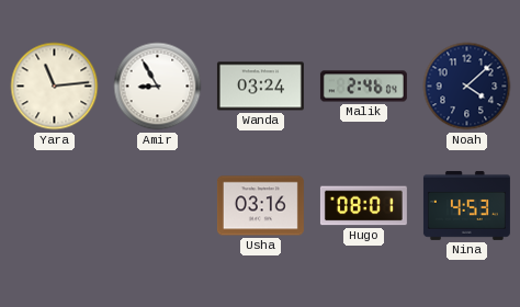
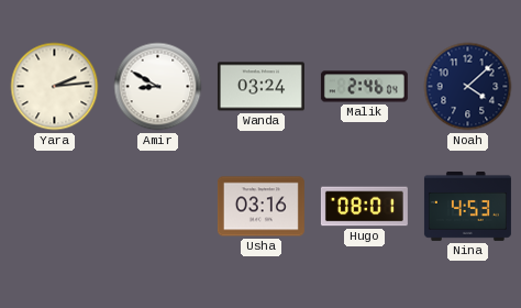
Yara: 11:14 -> 2:14
Amir: 8:55 -> 8:50
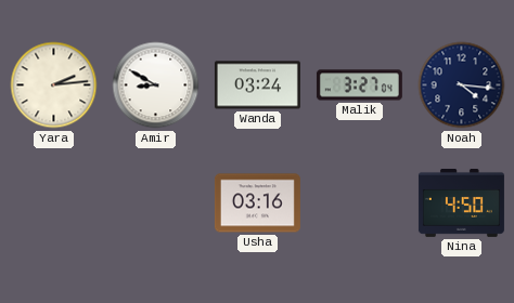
Malik: 2:46 -> 3:27
Noah: 4:08 -> 4:16
Hugo: 08:01 -> none
Nina: 4:53 -> 4:50
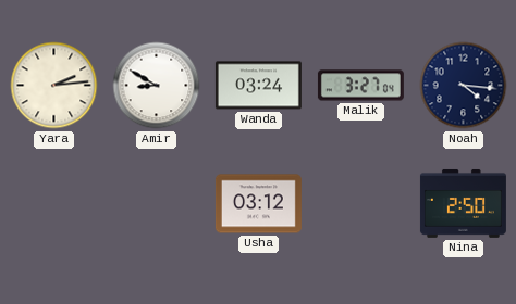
Usha: 03:16 -> 03:12
Nina: 4:50 -> 2:50
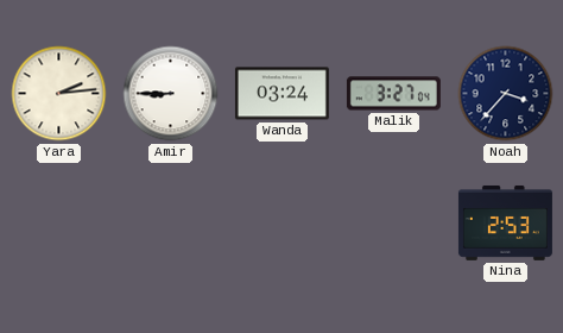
Amir: 8:50 -> 8:45
Noah: 4:16 -> 3:37
Usha: 03:12 -> none
Nina: 2:50 -> 2:53
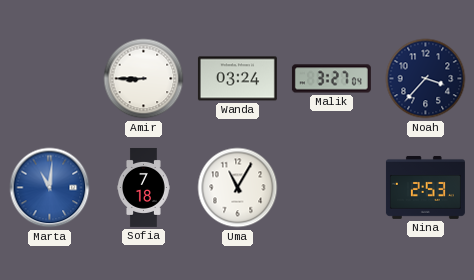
Yara: 2:14 -> none
Marta: none -> 11:01
Sofia: none -> 7:18
Uma: none -> 11:05
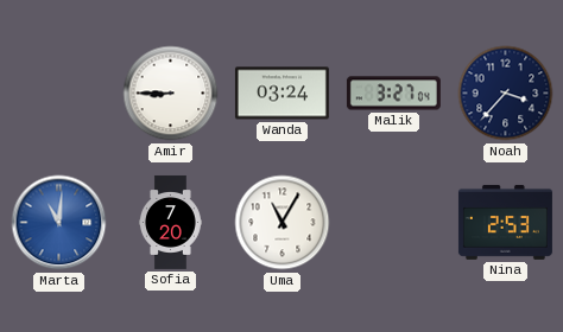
Sofia: 7:18 -> 7:20
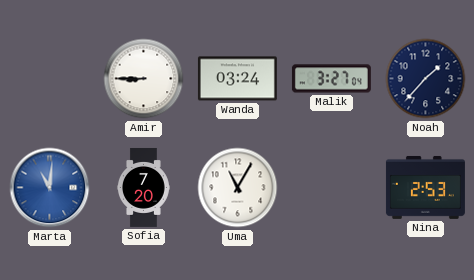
Noah: 3:37 -> 1:37
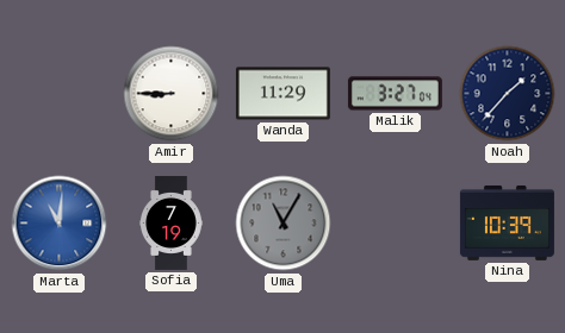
Wanda: 03:24 -> 11:29
Sofia: 7:20 -> 7:19
Uma dial: white -> grey
Nina: 2:53 -> 10:39
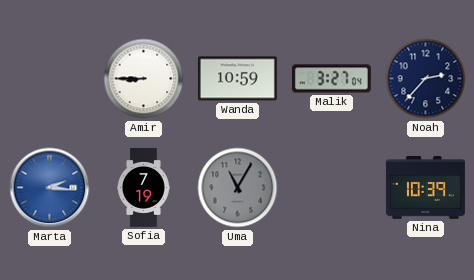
Wanda: 11:29 -> 10:59
Noah: 1:37 -> 2:37
Marta: 11:01 -> 2:16
